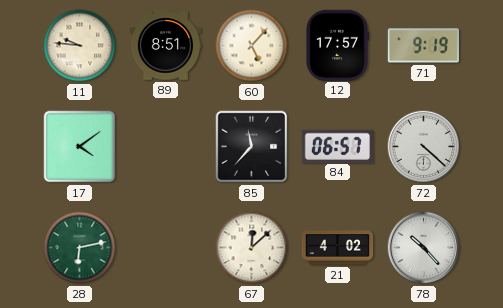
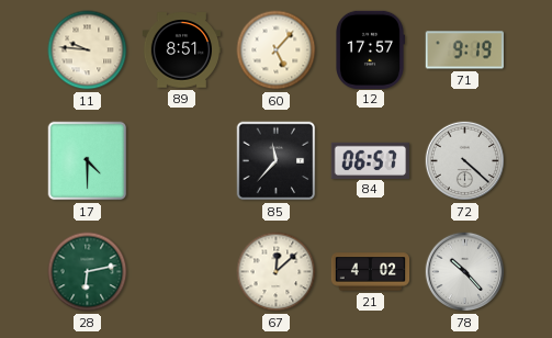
17: 4:09 -> 4:30
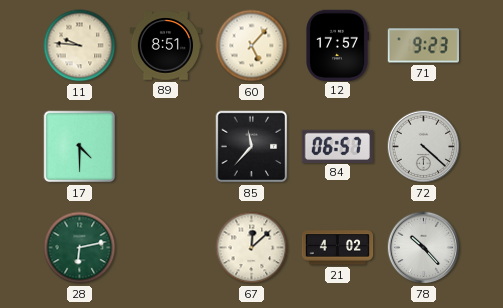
71: 9:19 -> 9:23
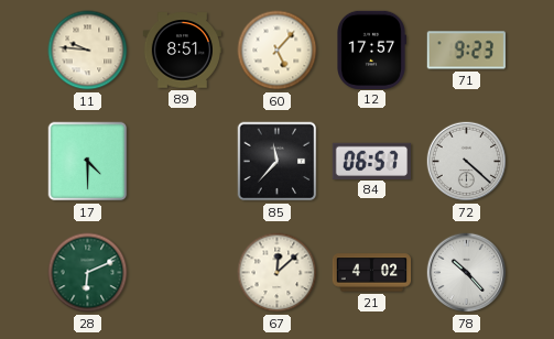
28: 6:13 -> 6:11
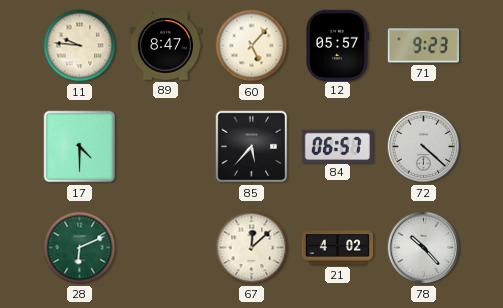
89: 8:51 -> 8:47
12: 17:57 -> 05:57
85: 11:37 -> 5:37
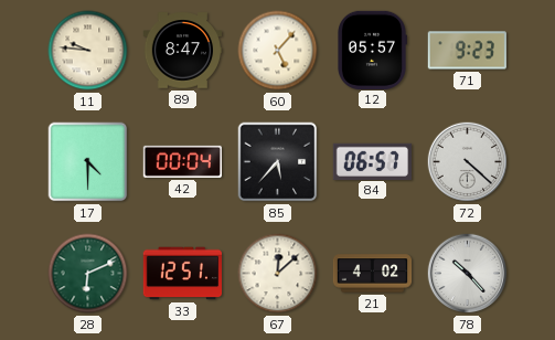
42: none -> 00:04
33: none -> 12:51
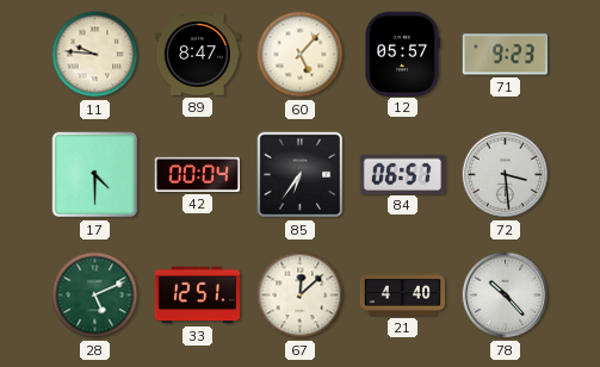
85: 5:37 -> 6:36
72: 4:22 -> 3:29
28: 6:11 -> 5:11
21: 4:02 -> 4:40
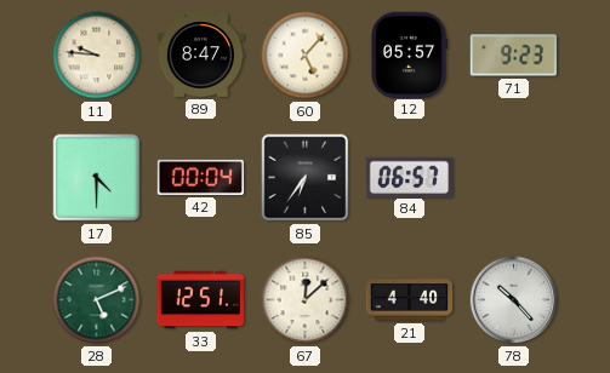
72: 3:29 -> none
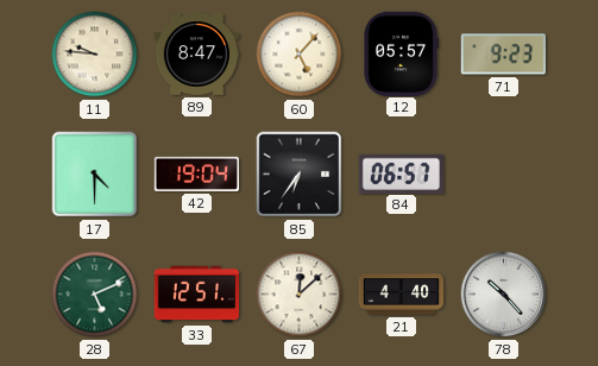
42: 00:04 -> 19:04
